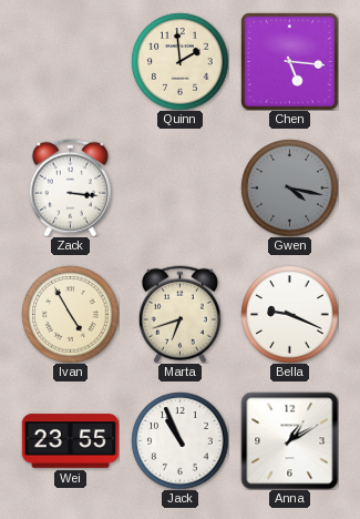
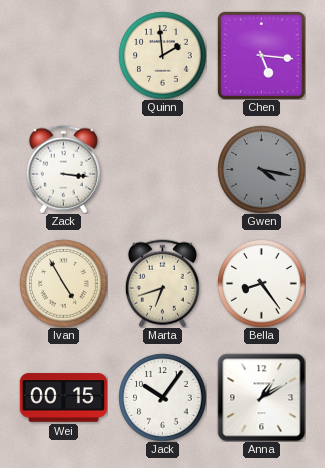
Bella: 9:19 -> 8:24
Wei: 23:55 -> 00:15
Jack: 10:56 -> 10:06
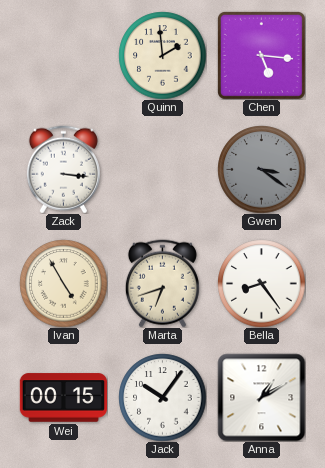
Gwen: 4:17 -> 3:21
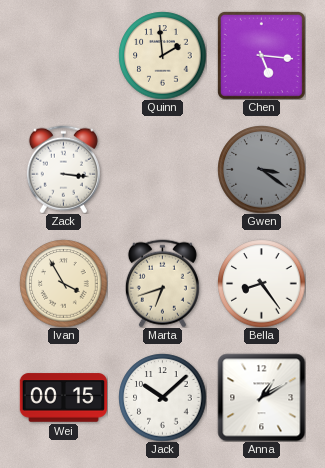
Ivan: 4:55 -> 3:55
Jack: 10:06 -> 10:08
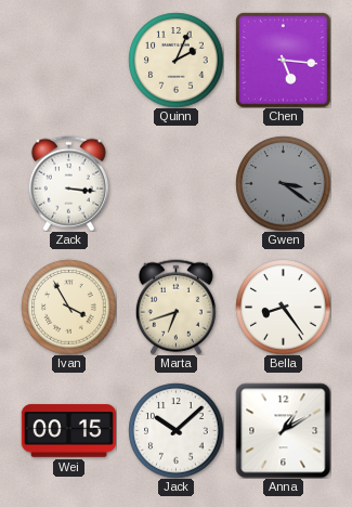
Quinn: 1:59 -> 2:04
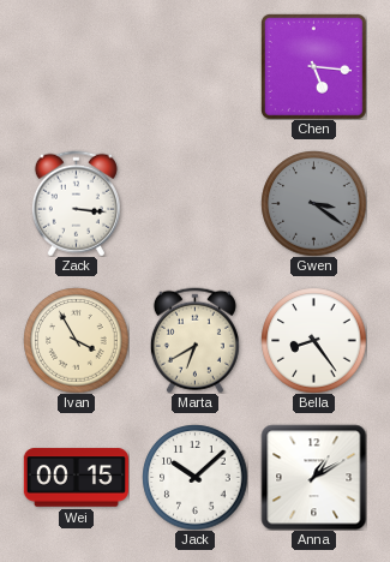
Quinn: 2:04 -> none
Marta: 6:42 -> 6:40
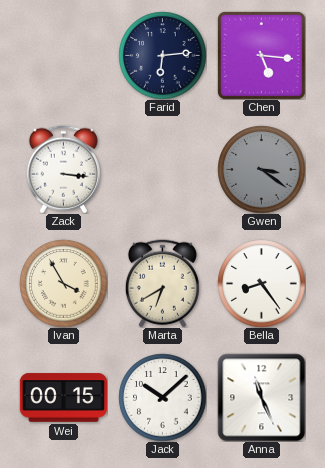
Farid: none -> 6:14
Anna: 1:10 -> 11:26
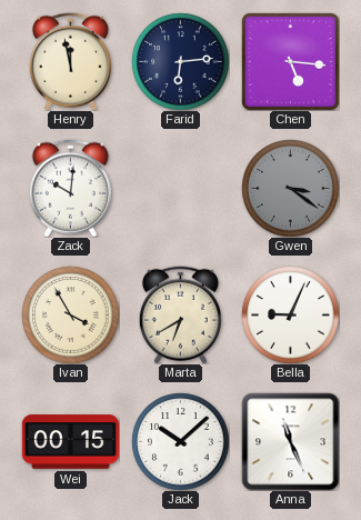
Henry: none -> 11:58
Zack: 3:16 -> 10:01
Bella: 8:24 -> 9:04
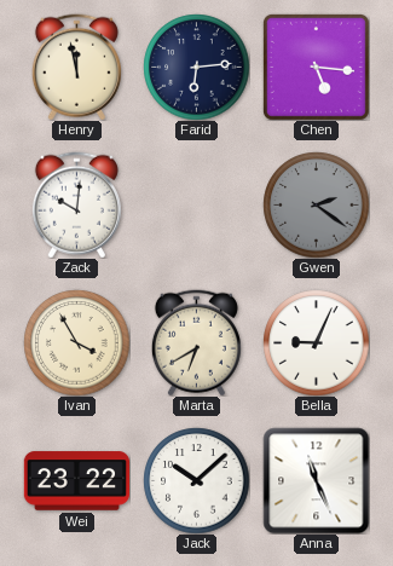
Gwen: 3:21 -> 2:21
Wei: 00:15 -> 23:22
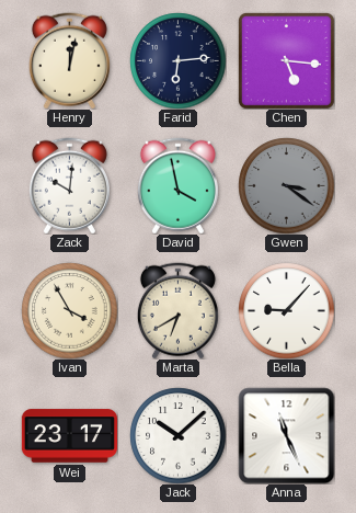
Henry: 11:58 -> 12:02
David: none -> 3:58
Gwen: 2:21 -> 3:21
Bella: 9:04 -> 9:07
Wei: 23:22 -> 23:17
